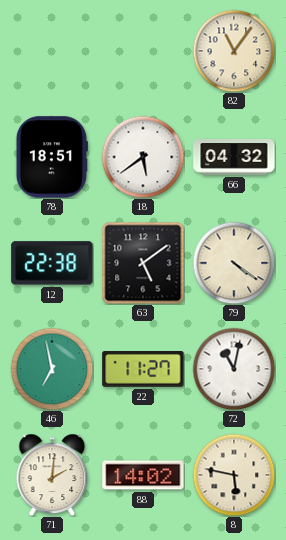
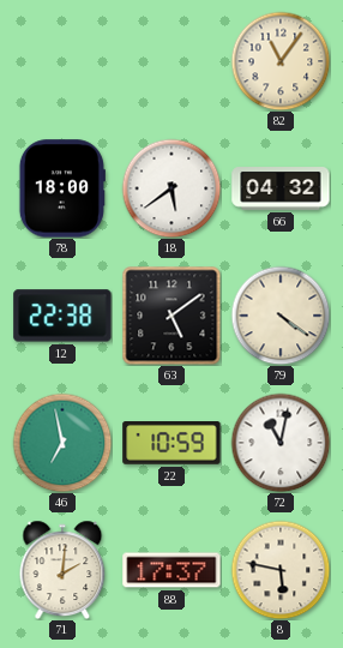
78: 18:51 -> 18:00
22: 11:27 -> 10:59
88: 14:02 -> 17:37
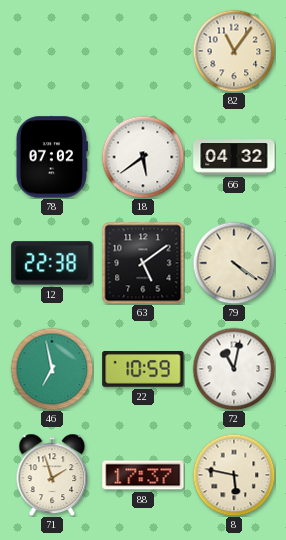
78: 18:00 -> 07:02
71: 2:01 -> 1:57
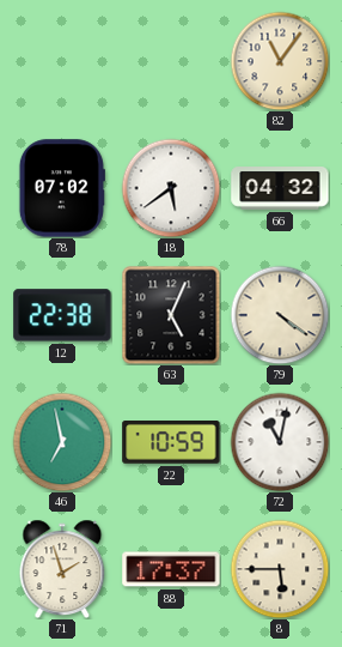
63: 5:09 -> 5:04
8: 5:47 -> 5:45
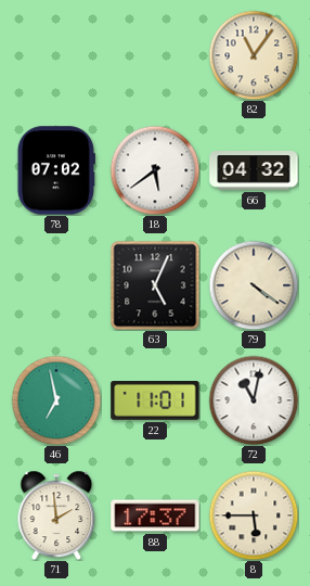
12: 22:38 -> none
22: 10:59 -> 11:01
71: 1:57 -> 1:59
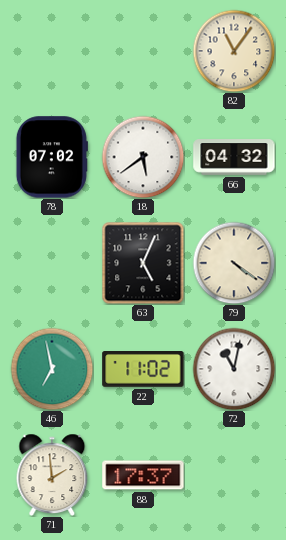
22: 11:01 -> 11:02
8: 5:45 -> none
